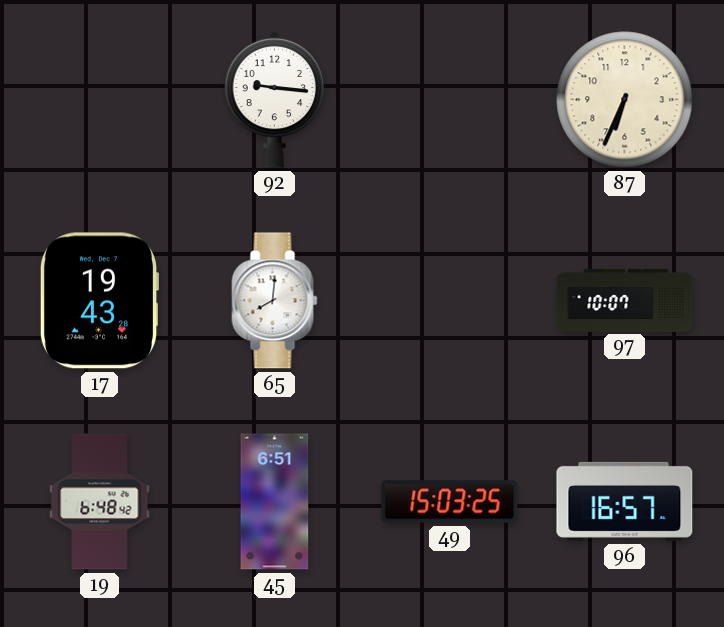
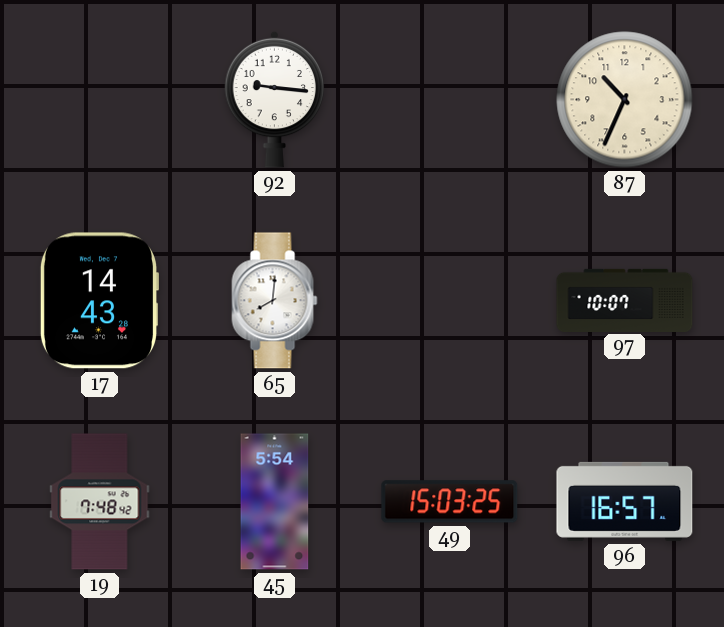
87: 6:34 -> 10:34
17: 19:43 -> 14:43
19: 6:48 -> 7:48
45: 6:51 -> 5:54
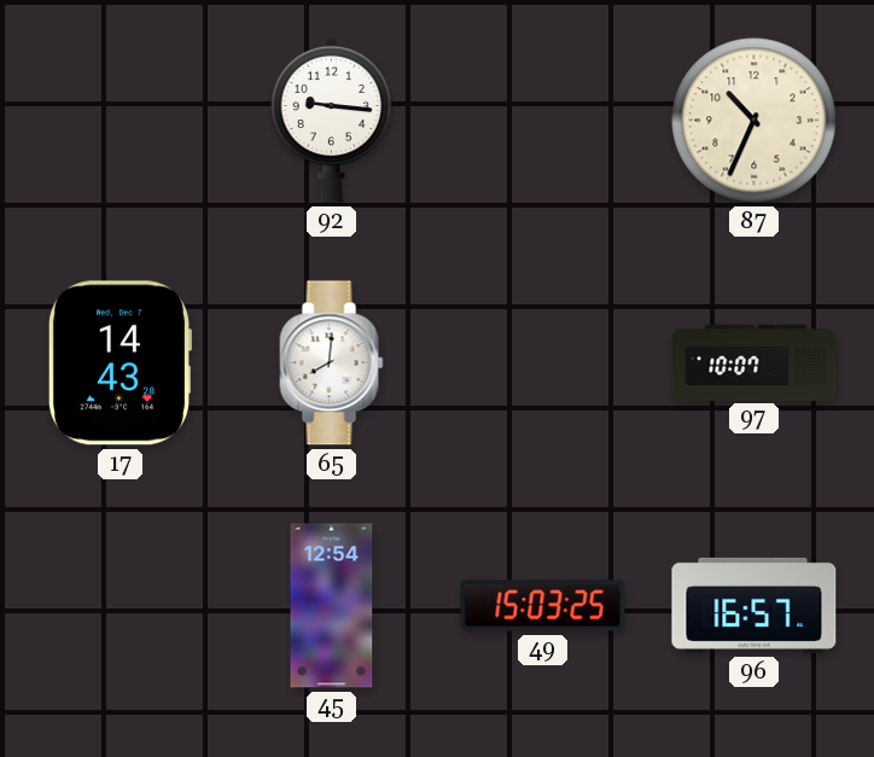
19: 7:48 -> none
45: 5:54 -> 12:54
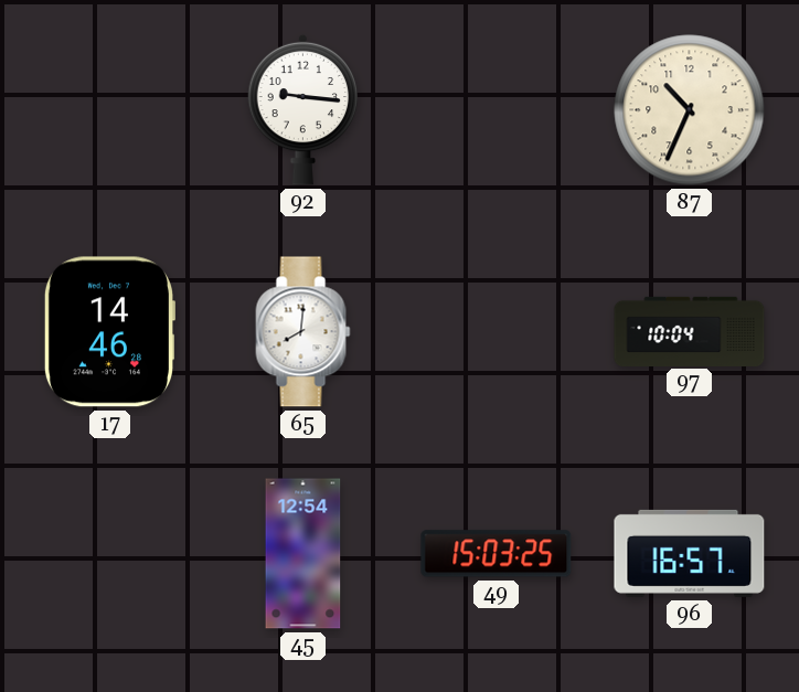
17: 14:43 -> 14:46
97: 10:07 -> 10:04
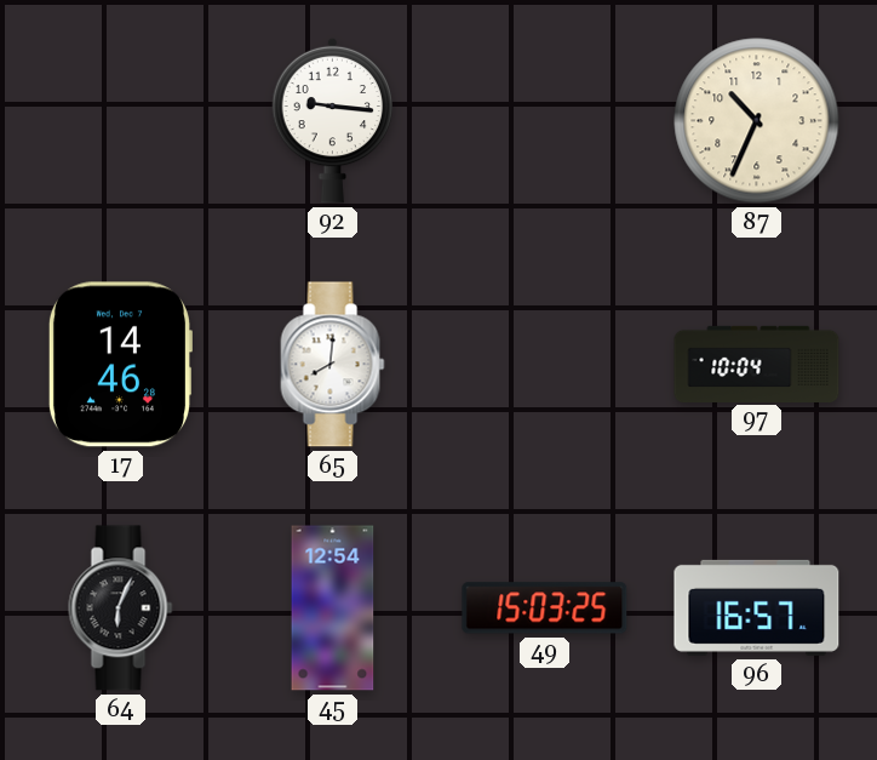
64: none -> 6:04
